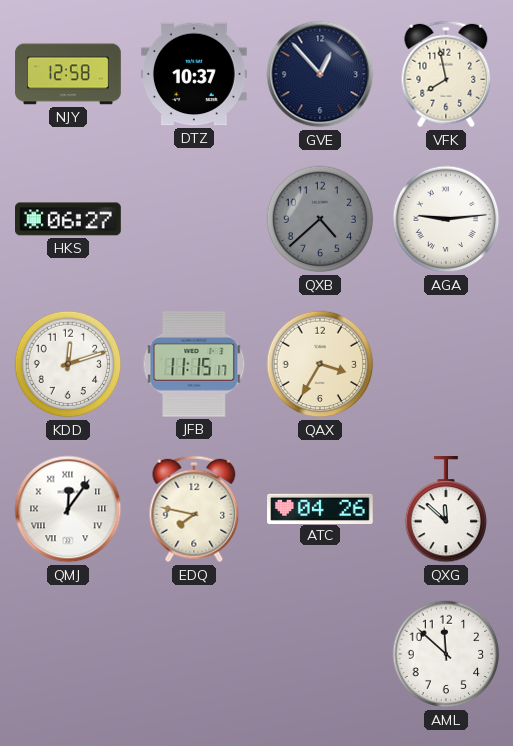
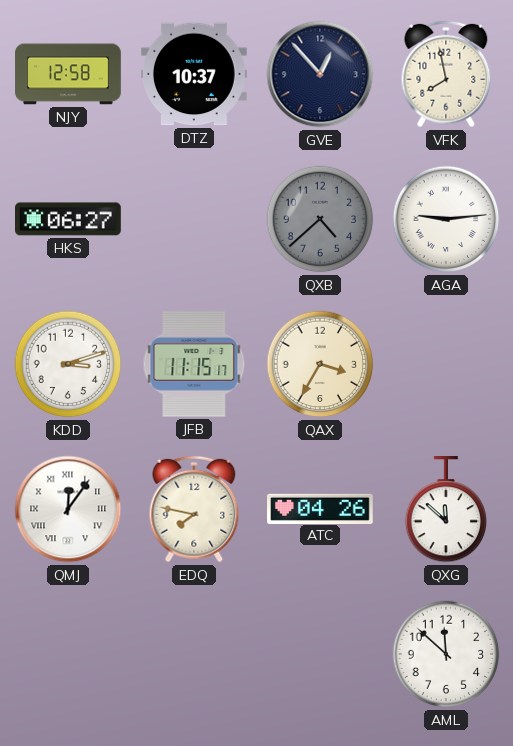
KDD: 12:12 -> 3:12
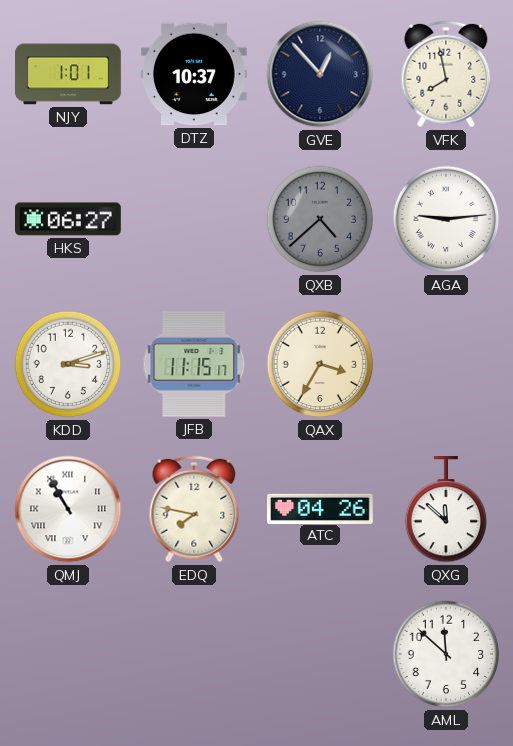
NJY: 12:58 -> 1:01
QMJ: 12:06 -> 10:55
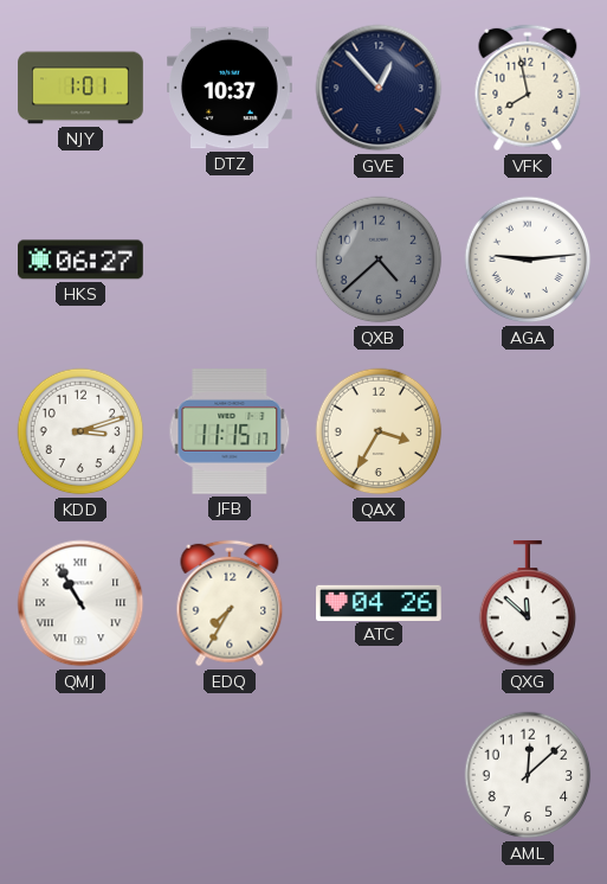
EDQ: 7:47 -> 7:35
AML: 11:52 -> 12:08
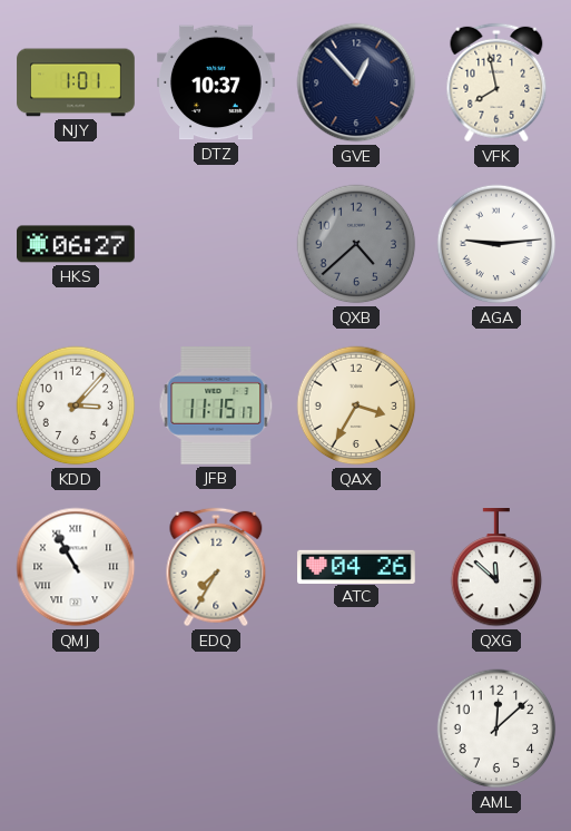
KDD: 3:12 -> 3:07
